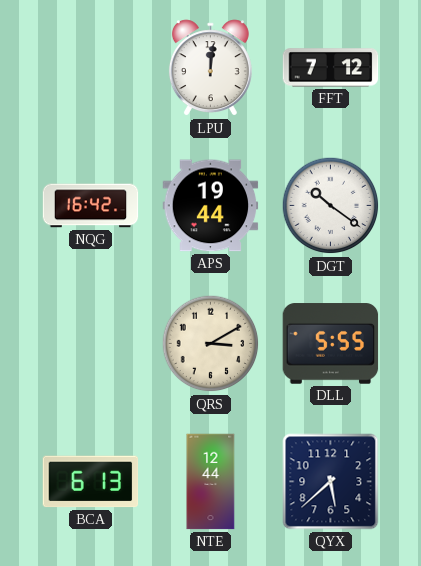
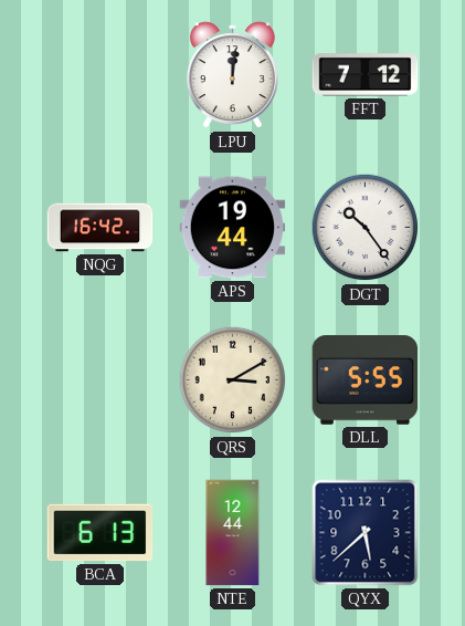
DGT: 10:21 -> 10:24
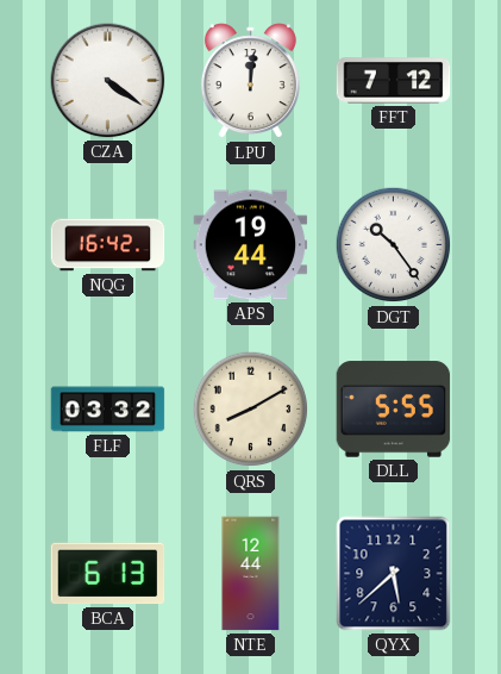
CZA: none -> 4:21
FLF: none -> 03:32
QRS: 3:10 -> 8:10
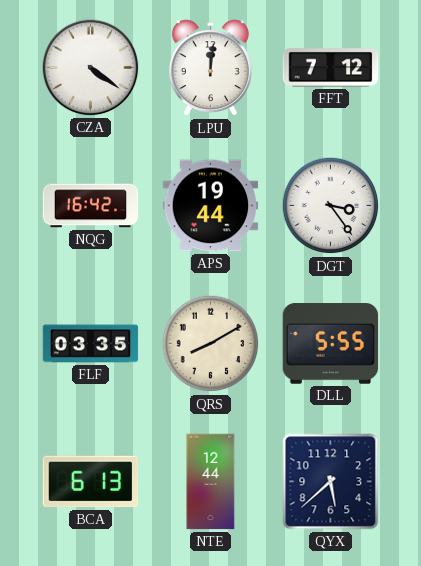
DGT: 10:24 -> 3:24
FLF: 03:32 -> 03:35
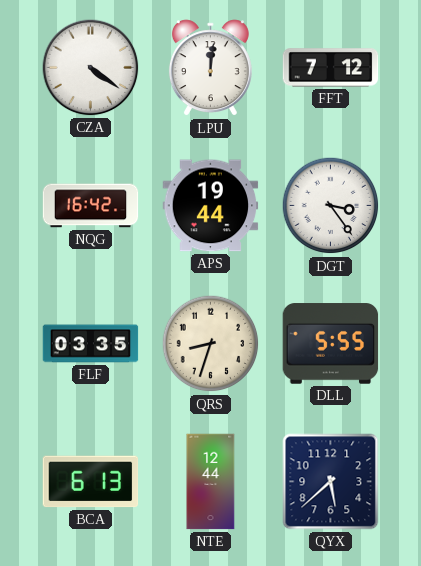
QRS: 8:10 -> 8:33
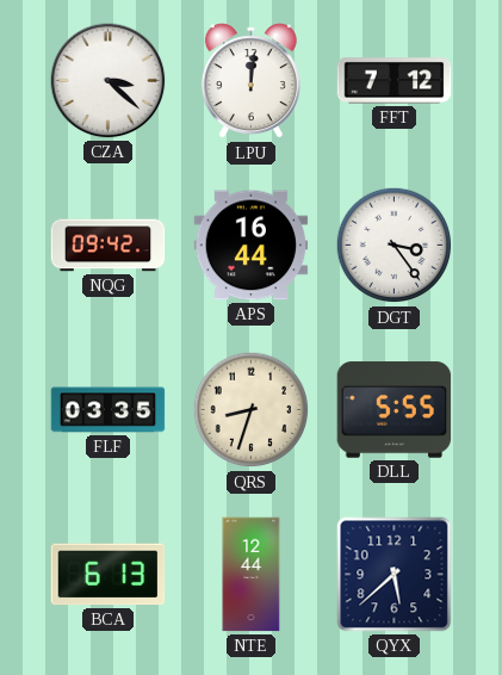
CZA: 4:21 -> 3:22
NQG: 16:42 -> 09:42
APS: 19:44 -> 16:44
